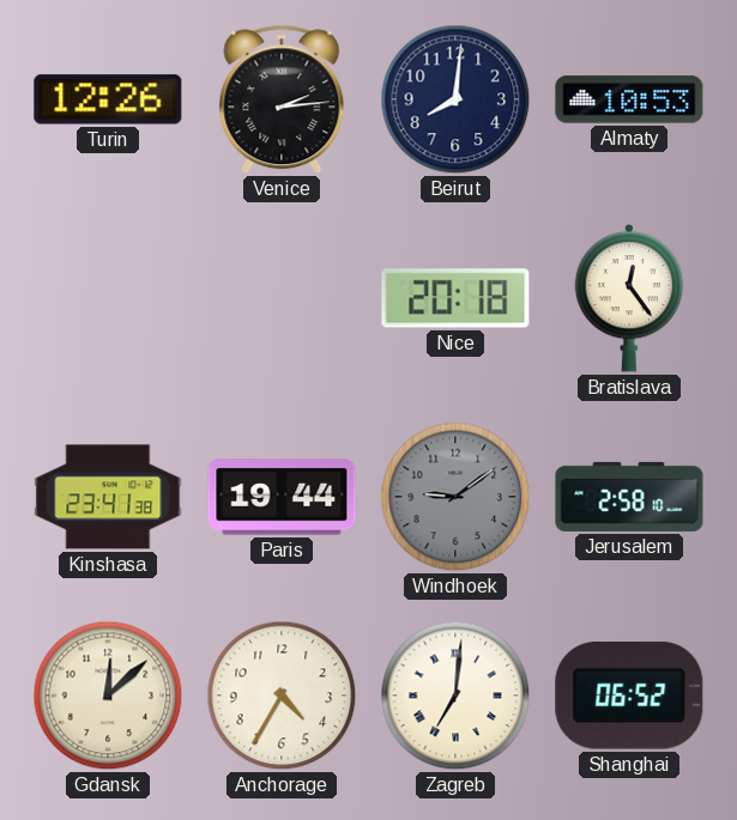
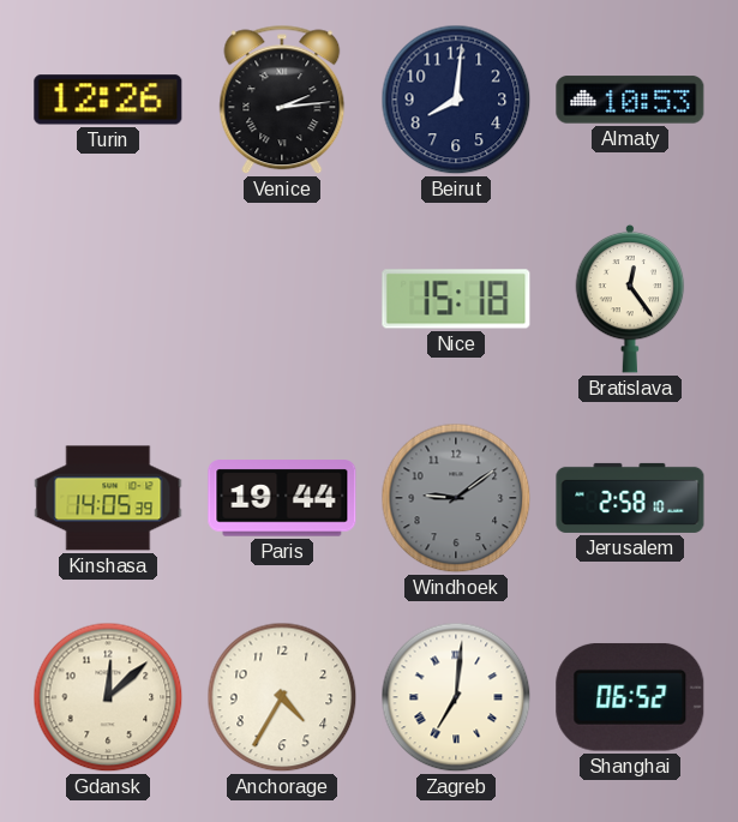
Nice: 20:18 -> 15:18
Kinshasa: 23:41 -> 14:05
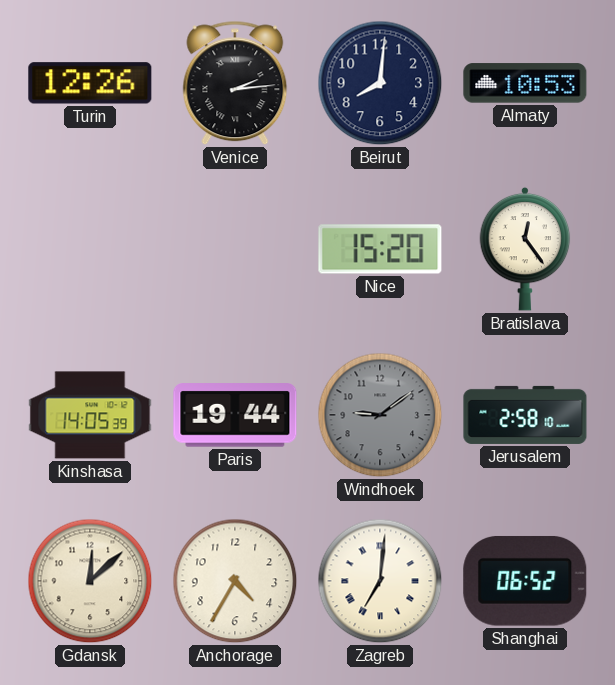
Nice: 15:18 -> 15:20
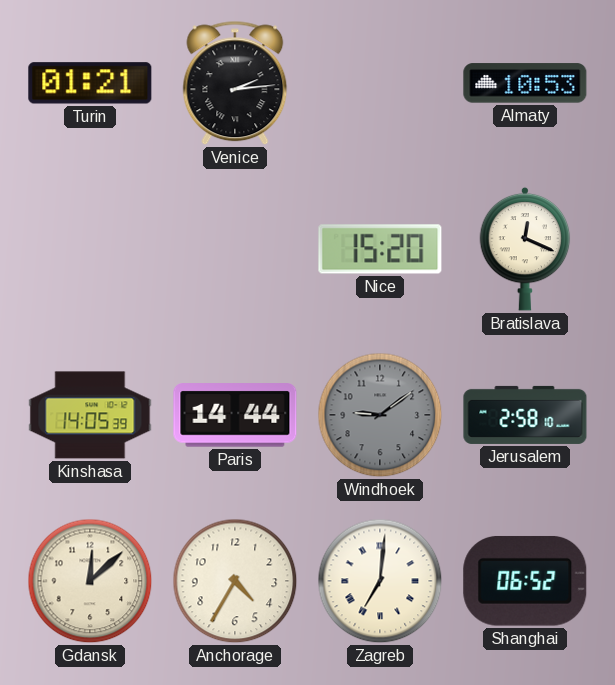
Turin: 12:26 -> 01:21
Beirut: 8:01 -> none
Bratislava: 12:24 -> 12:19
Paris: 19:44 -> 14:44
